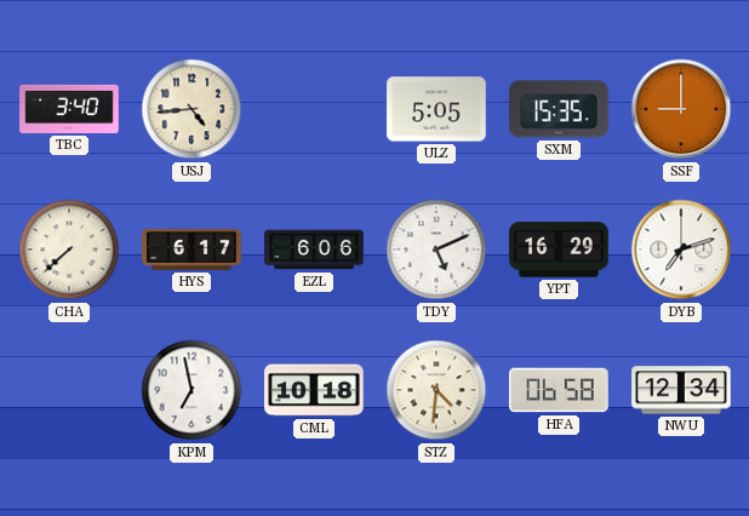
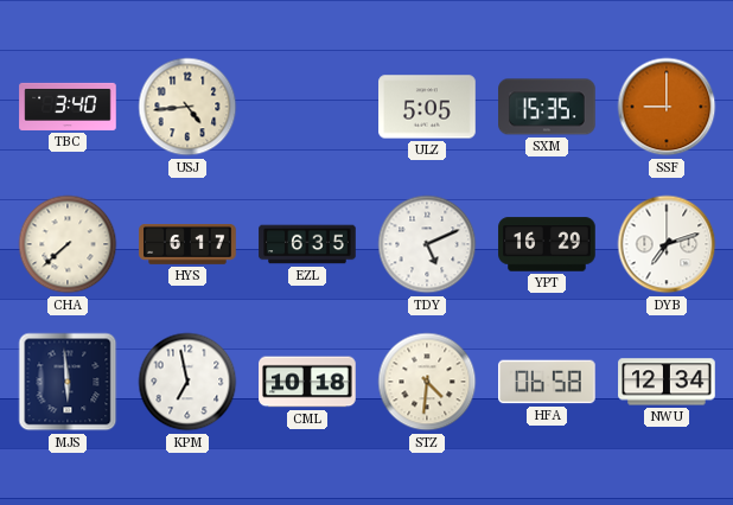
EZL: 6:06 -> 6:35
MJS: none -> 5:59
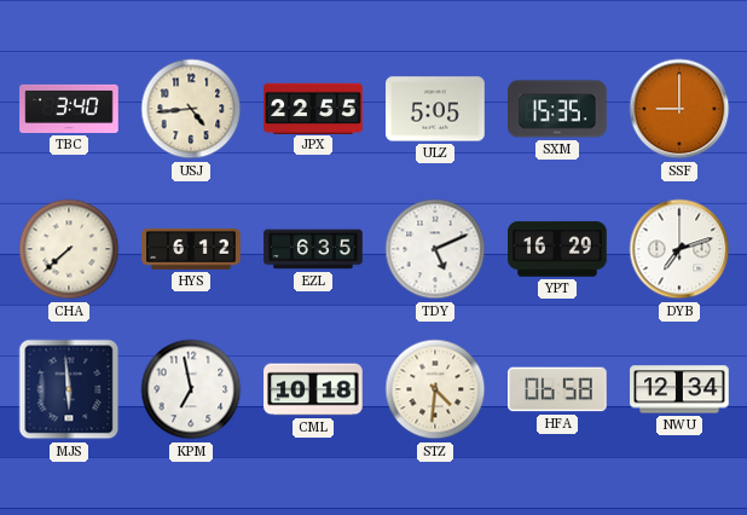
JPX: none -> 22:55
HYS: 6:17 -> 6:12
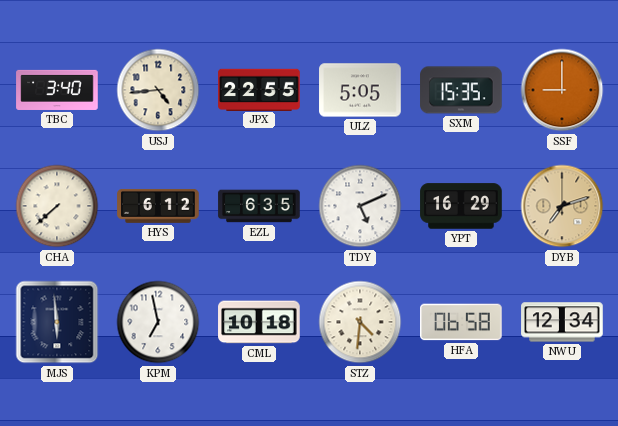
DYB dial: white -> champagne
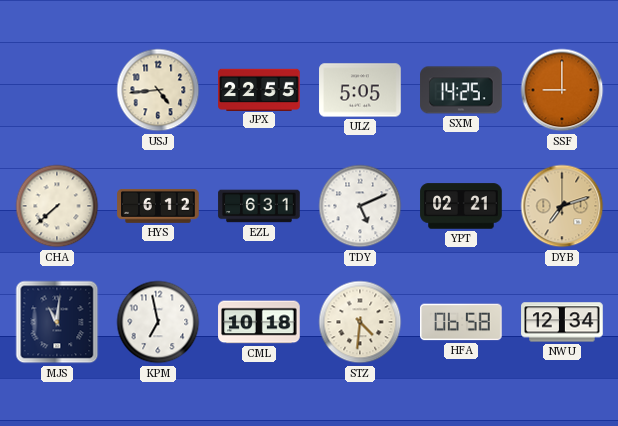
TBC: 3:40 -> none
SXM: 15:35 -> 14:25
EZL: 6:35 -> 6:31
YPT: 16:29 -> 02:21
MJS: 5:59 -> 11:01
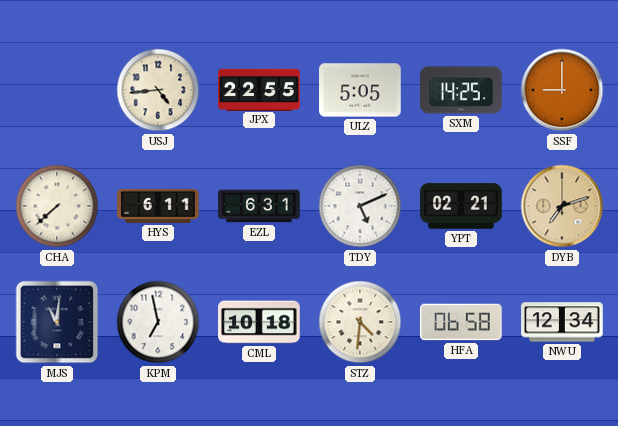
HYS: 6:12 -> 6:11
